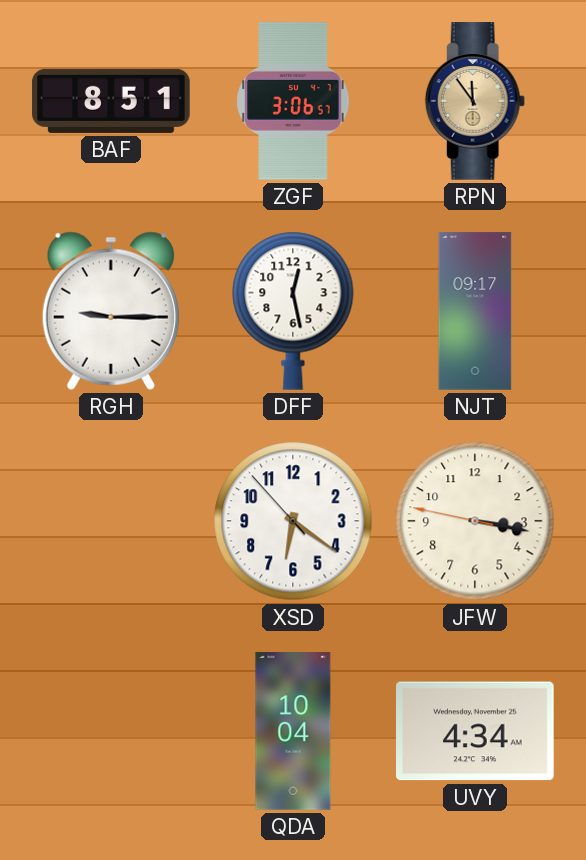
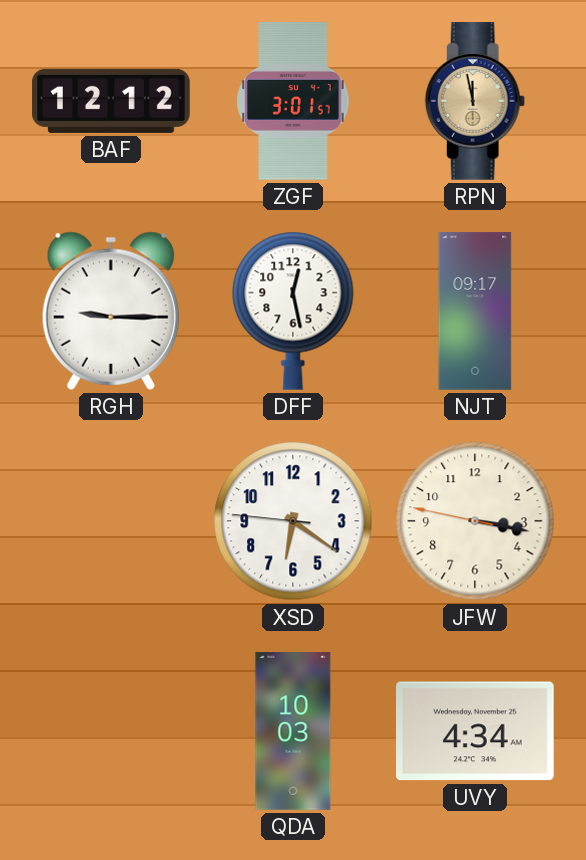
BAF: 8:51 -> 12:12
ZGF: 3:06 -> 3:01
RPN: 11:54 -> 11:58
XSD: 6:20:53 -> 6:20:46
QDA: 10:04 -> 10:03
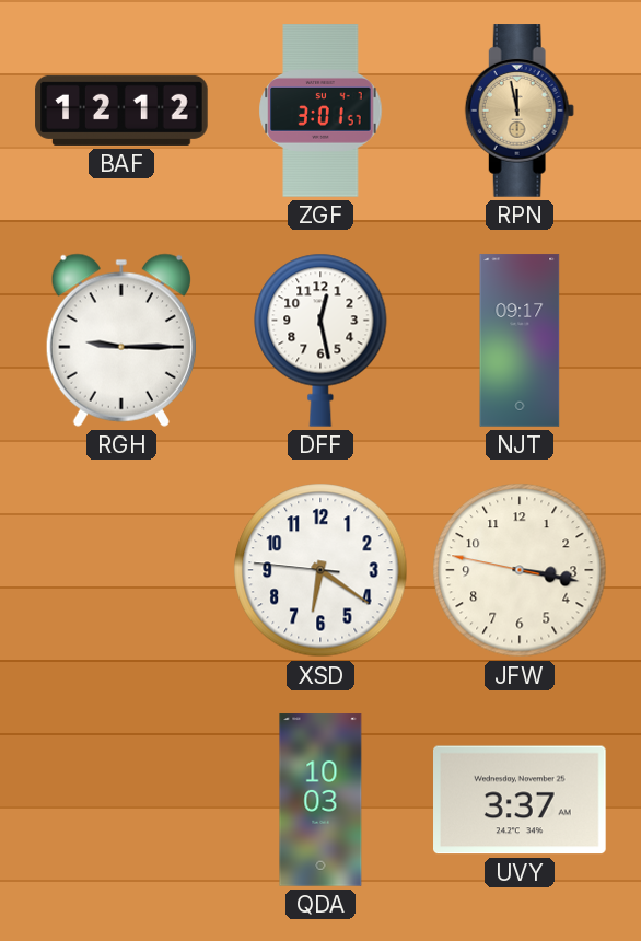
UVY: 4:34 -> 3:37
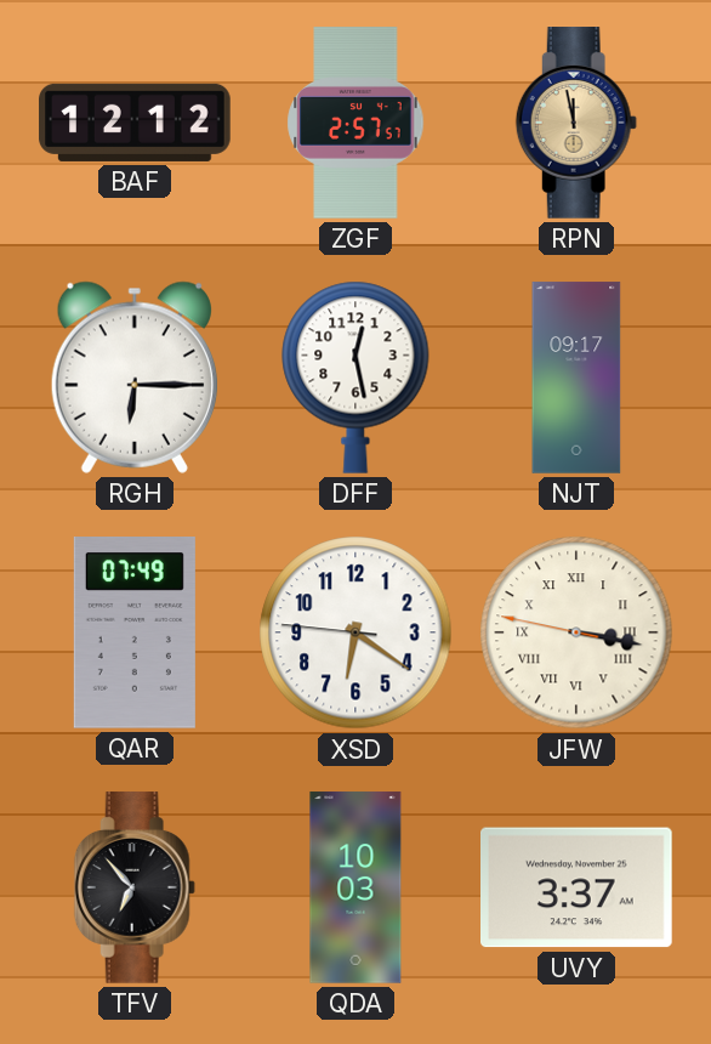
ZGF: 3:01 -> 2:57
RGH: 9:15 -> 6:15
QAR: none -> 07:49
JFW numerals: Arabic -> Roman
TFV: none -> 6:53
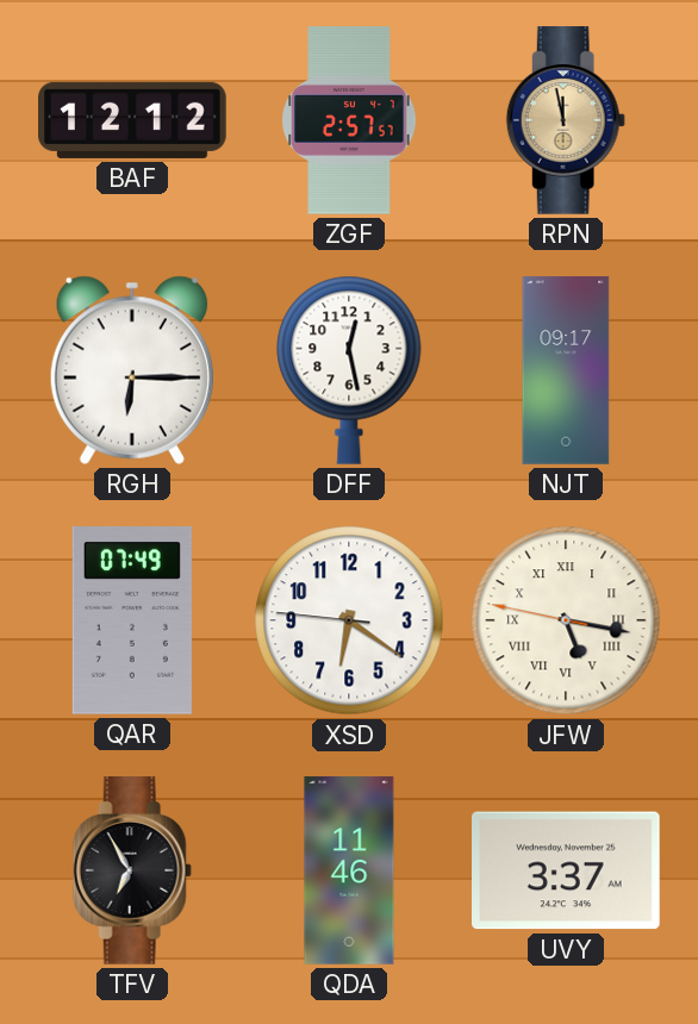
JFW: 3:16 -> 5:16
TFV: 6:53 -> 6:55
QDA: 10:03 -> 11:46
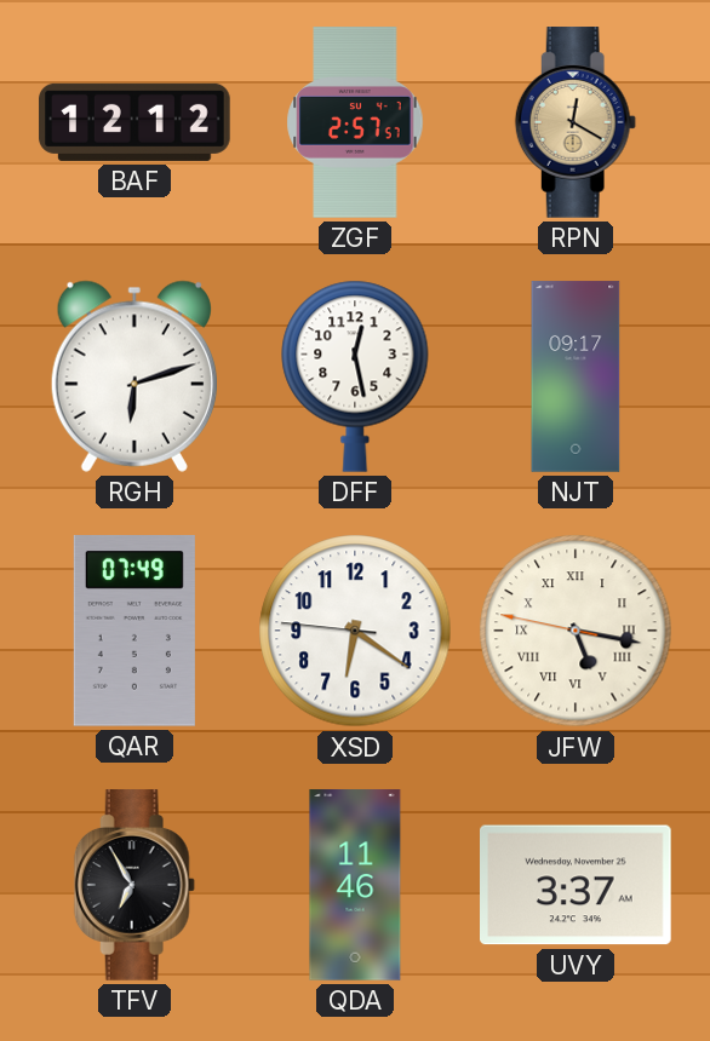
RPN: 11:58 -> 12:20
RGH: 6:15 -> 6:12
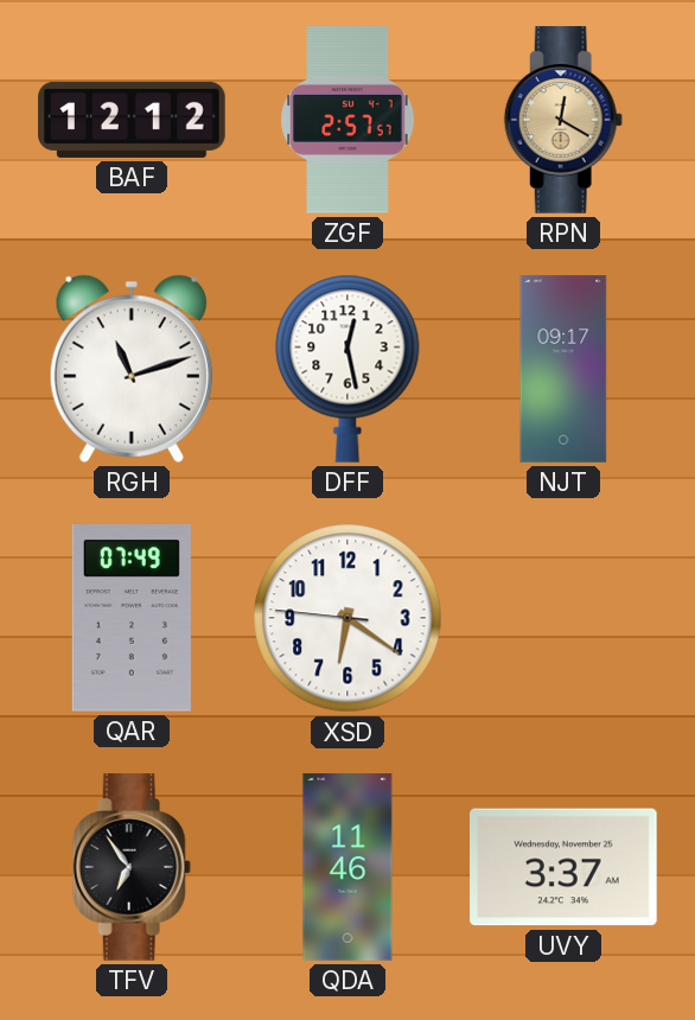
RGH: 6:12 -> 11:12
JFW: 5:16 -> none
TFV: 6:55 -> 6:54
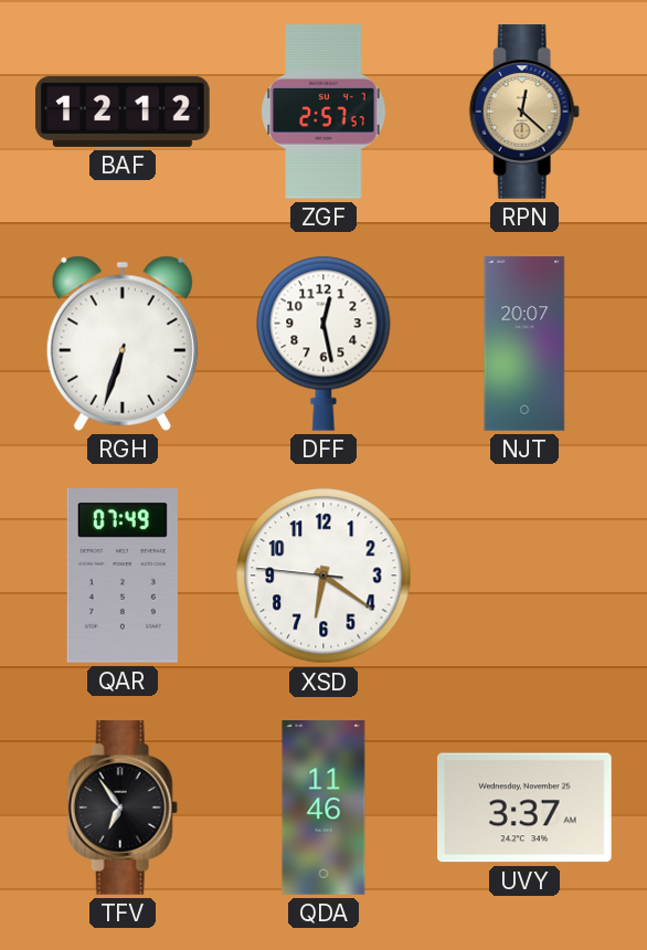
RPN: 12:20 -> 12:22
RGH: 11:12 -> 6:33
NJT: 09:17 -> 20:07
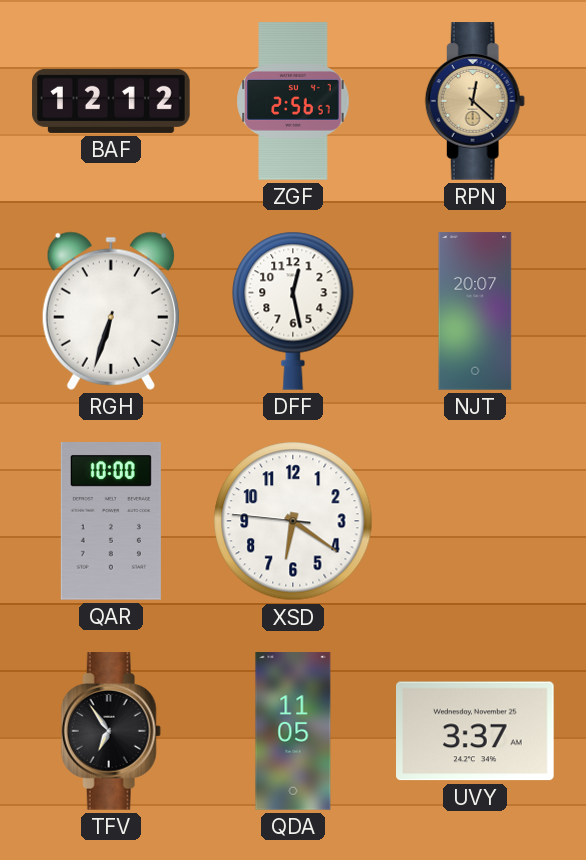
ZGF: 2:57 -> 2:56
QAR: 07:49 -> 10:00
QDA: 11:46 -> 11:05
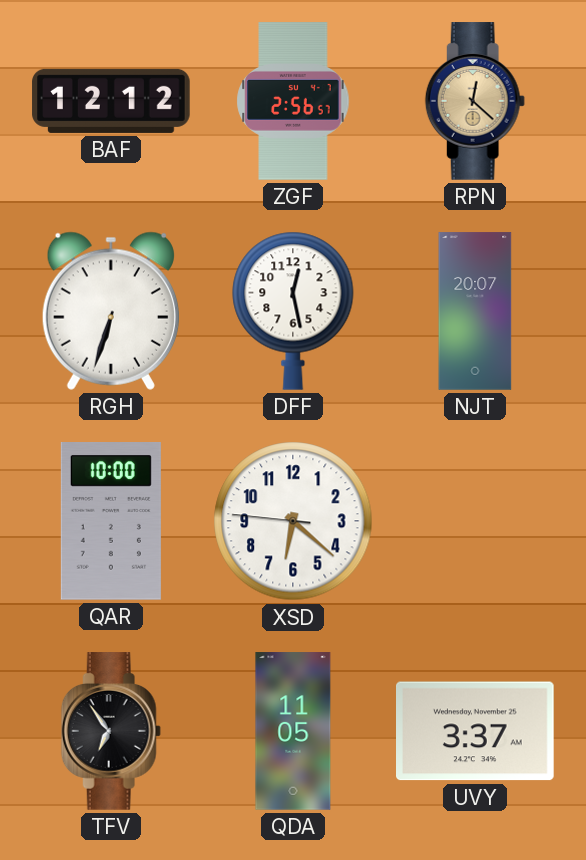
XSD: 6:20 -> 6:21
